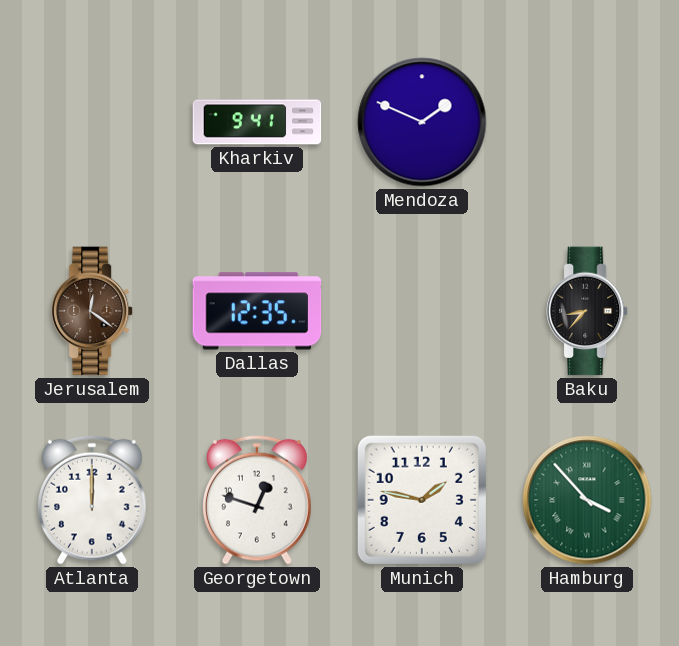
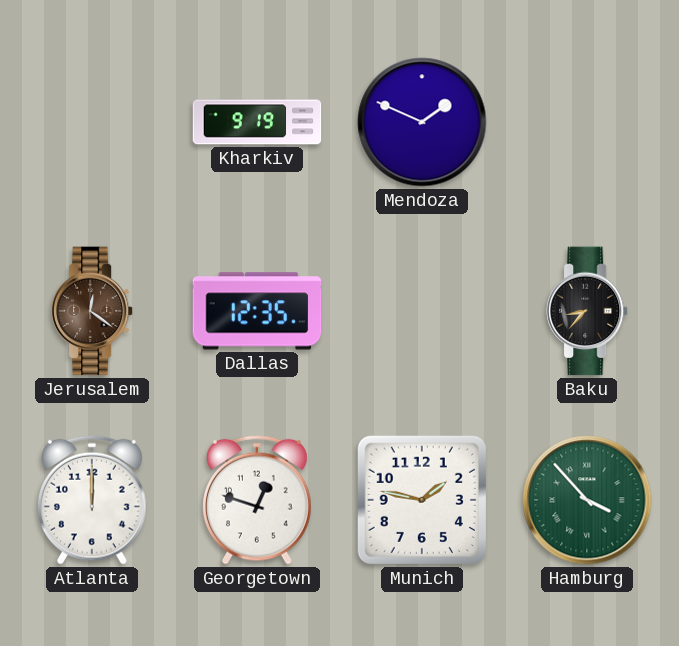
Kharkiv: 9:41 -> 9:19
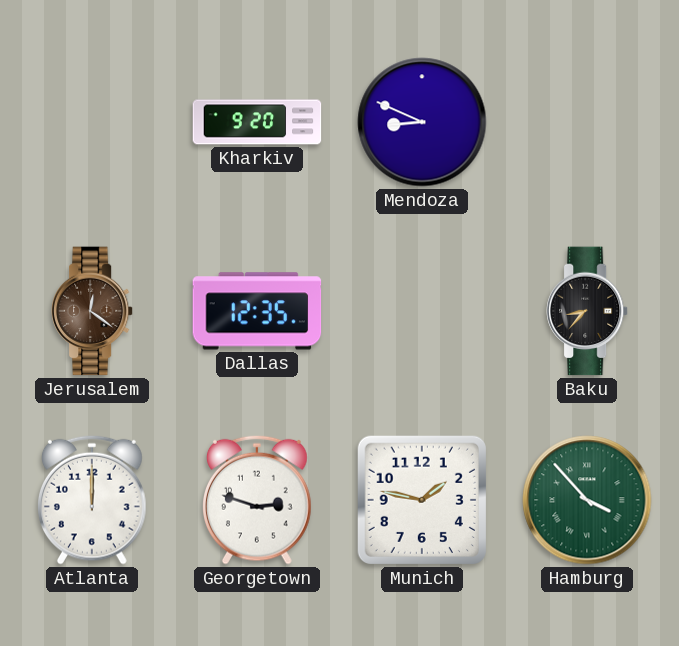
Kharkiv: 9:19 -> 9:20
Mendoza: 1:49 -> 8:49
Georgetown: 12:48 -> 2:48
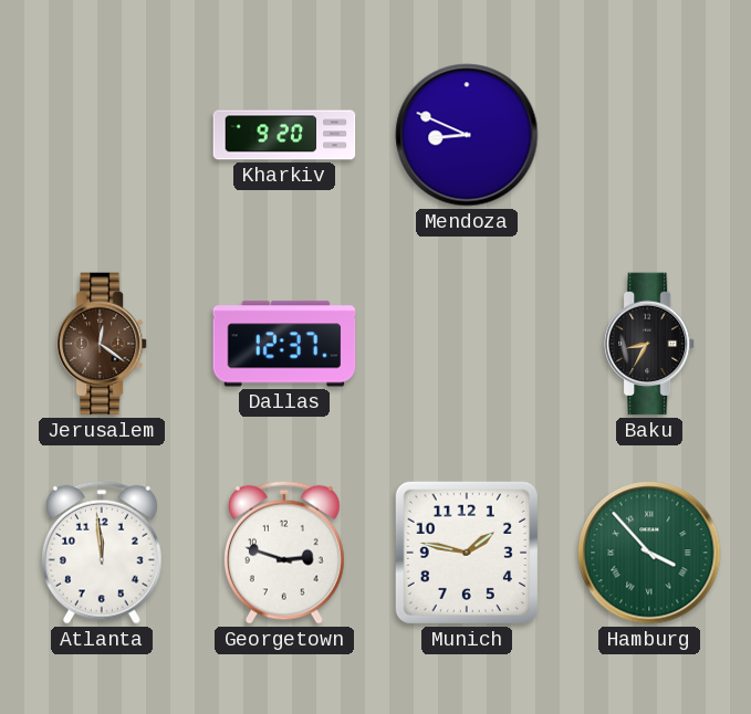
Dallas: 12:35 -> 12:37
Baku: 8:37 -> 8:35
Atlanta: 12:00 -> 11:59
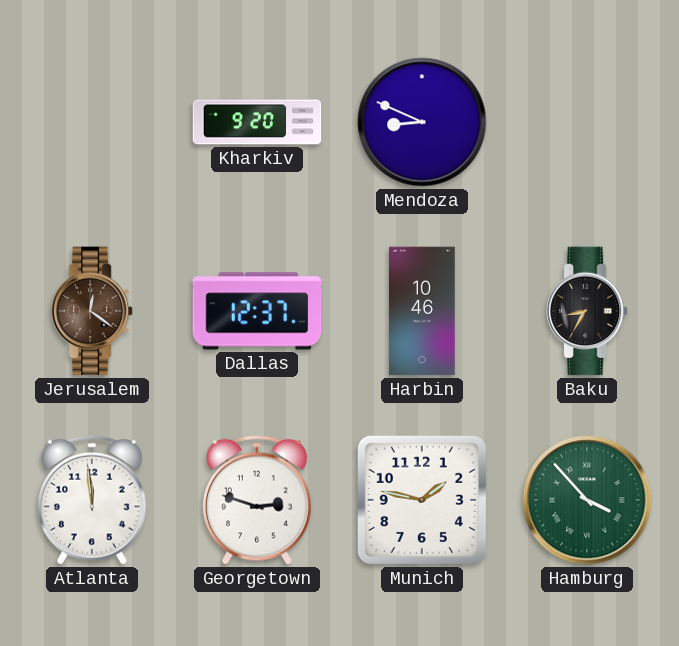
Harbin: none -> 10:46
